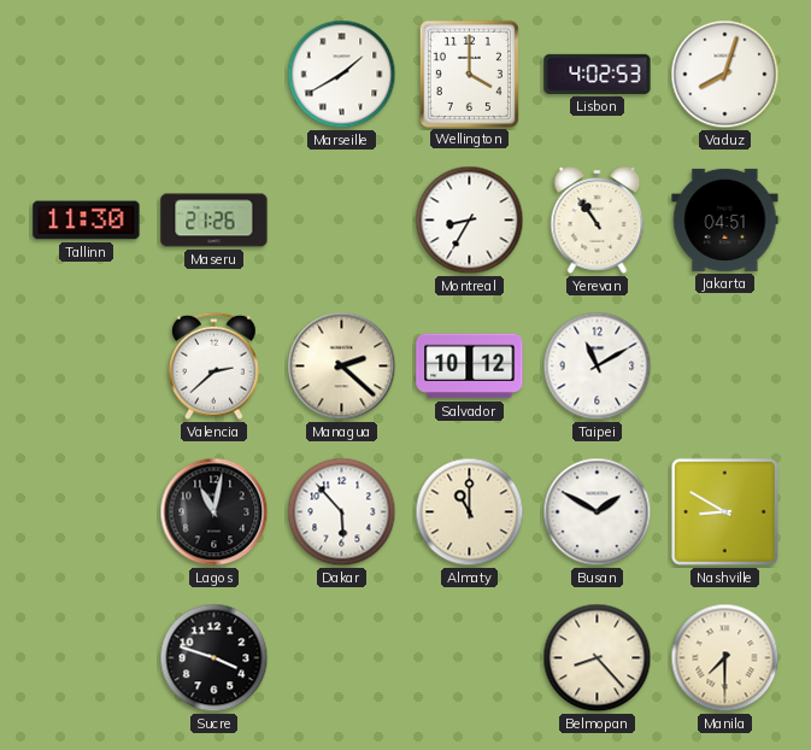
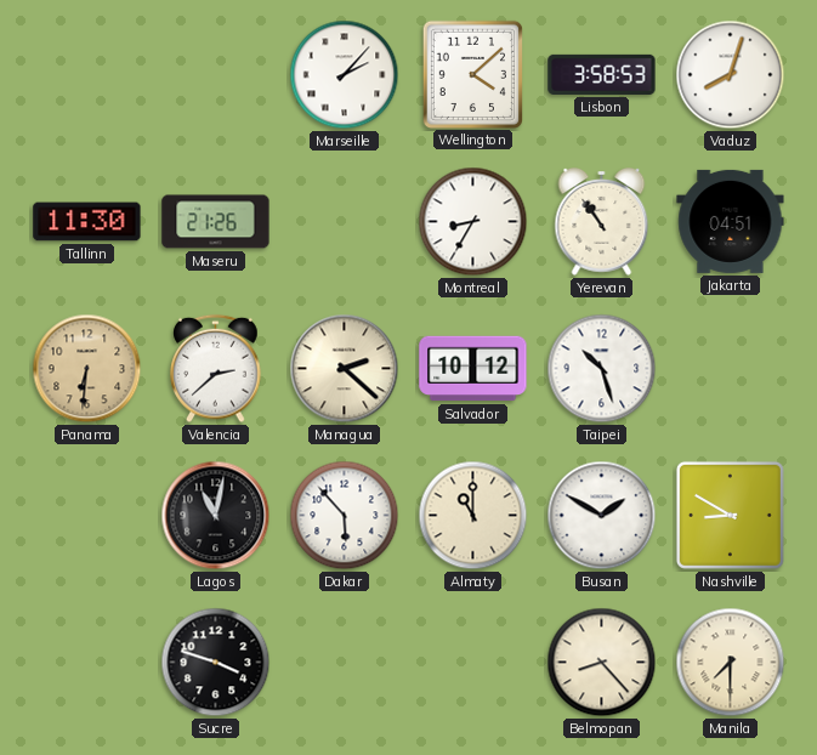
Marseille: 1:40 -> 2:07
Wellington: 4:00 -> 4:08
Lisbon: 4:02 -> 3:58
Panama: none -> 6:31
Taipei: 11:10 -> 10:27
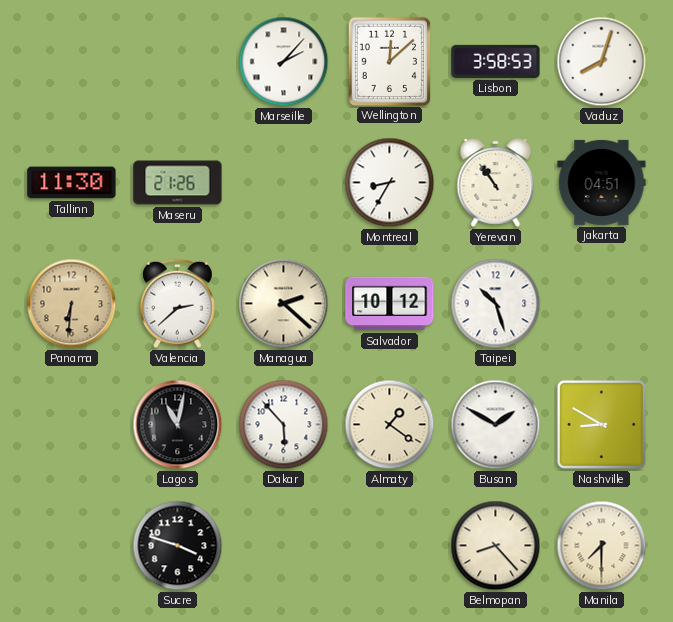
Wellington: 4:08 -> 12:08
Almaty: 11:00 -> 1:21
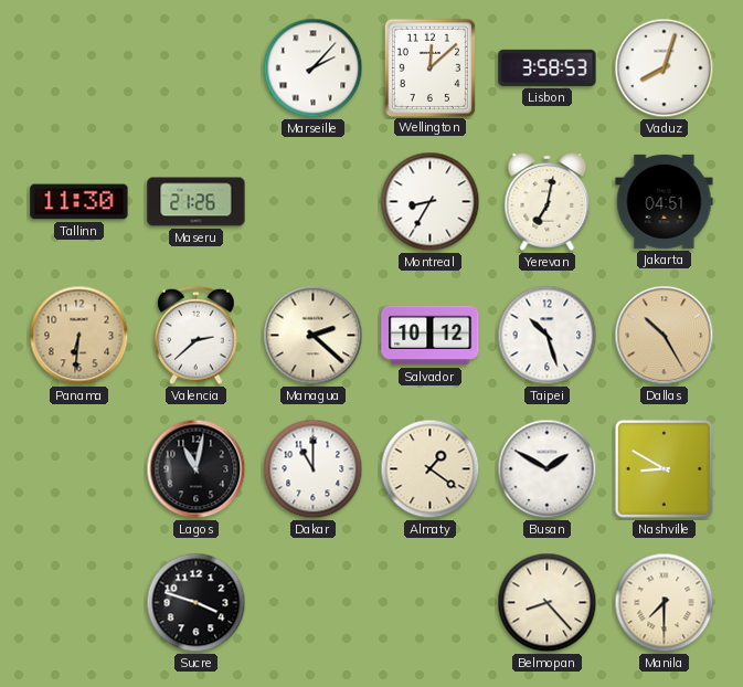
Yerevan: 10:54 -> 7:02
Dallas: none -> 10:25
Dakar: 5:53 -> 11:00
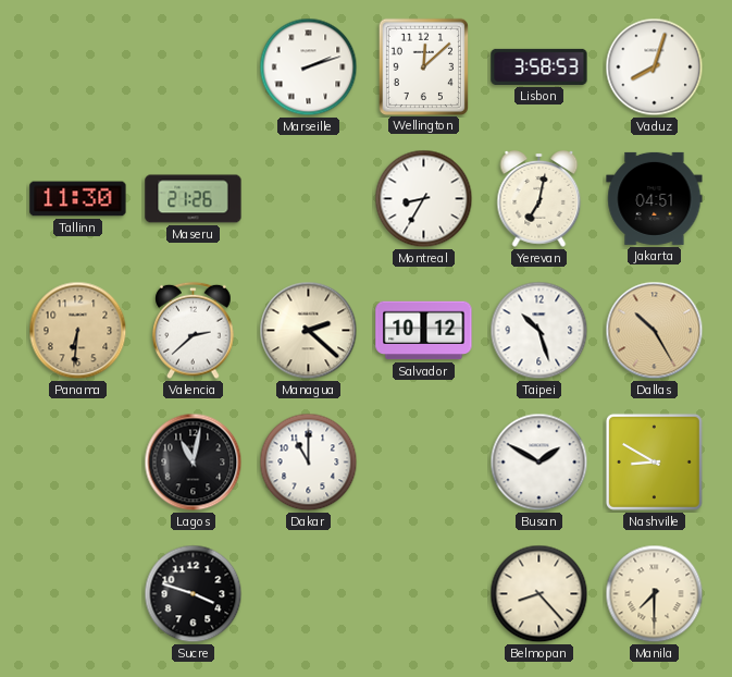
Marseille: 2:07 -> 2:12
Almaty: 1:21 -> none
